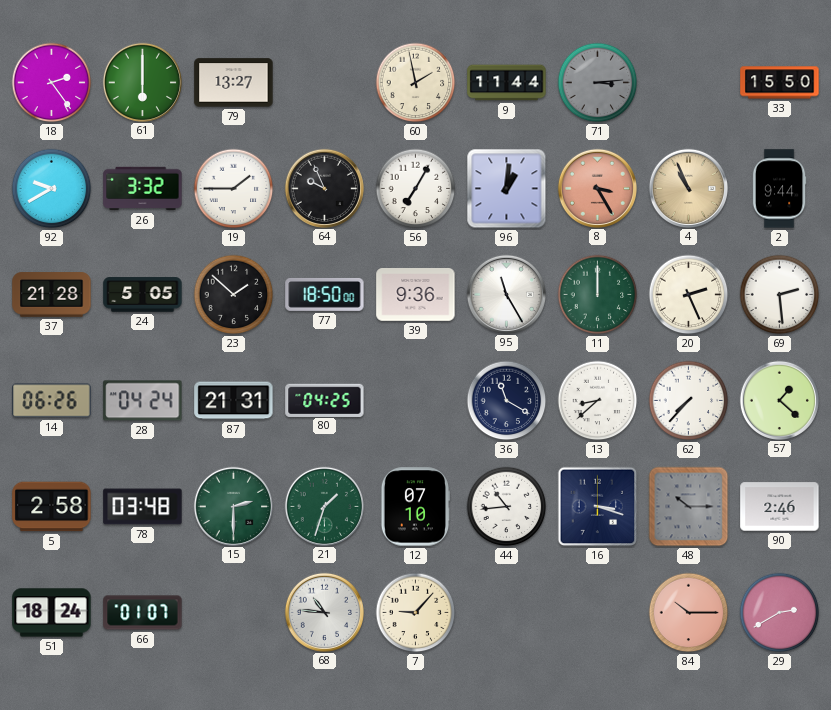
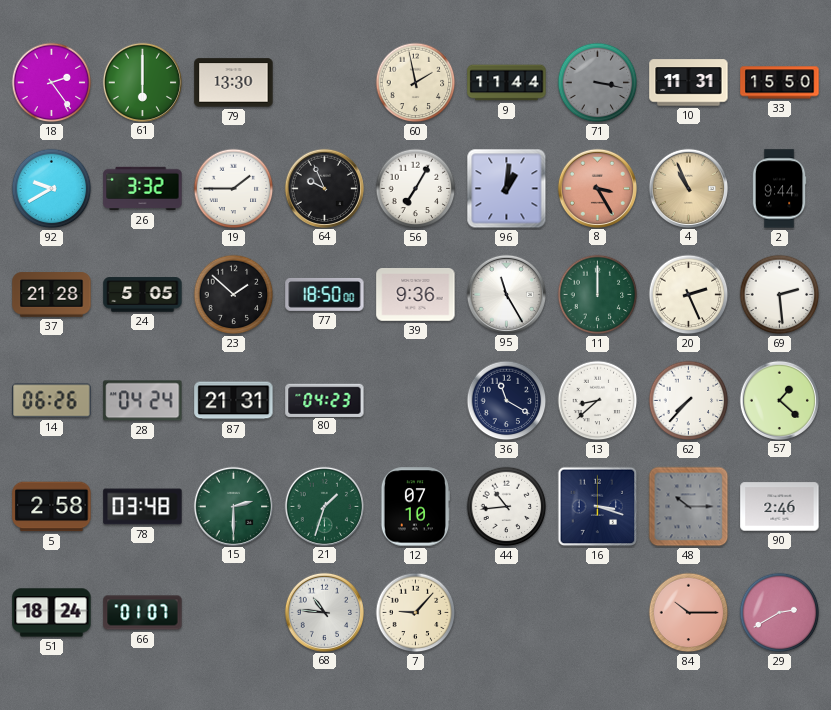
79: 13:27 -> 13:30
71: 3:14 -> 3:17
10: none -> 11:31
80: 04:25 -> 04:23
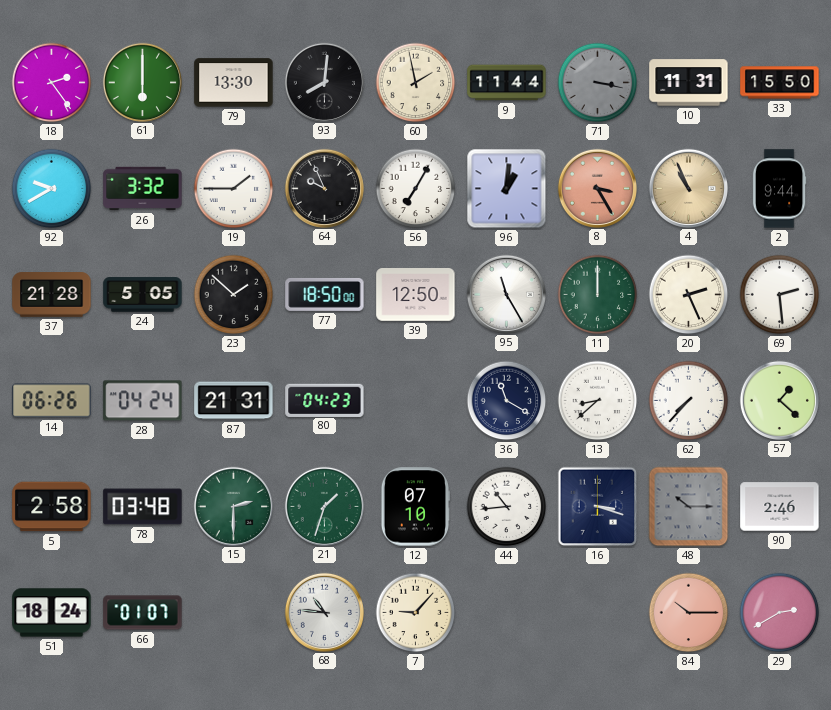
93: none -> 8:01
39: 9:36 -> 12:50
